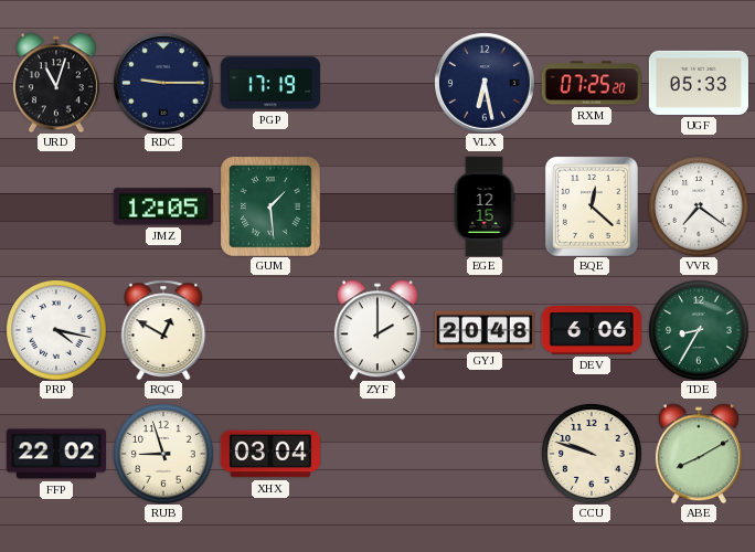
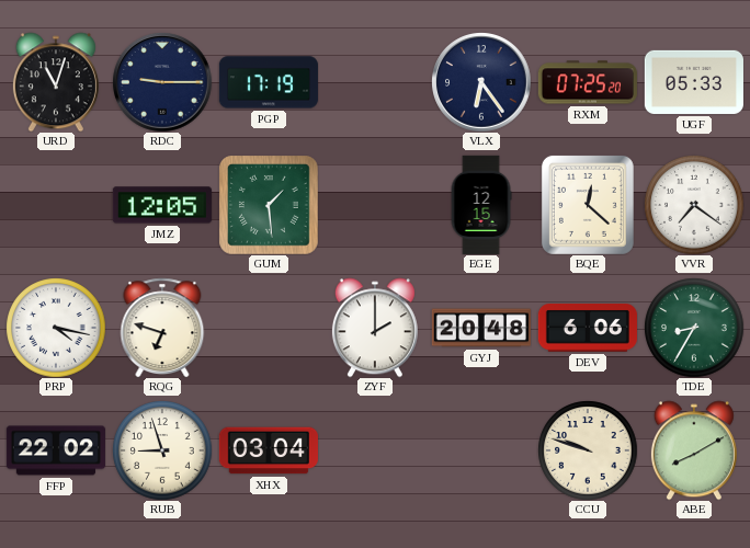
VLX: 6:28 -> 6:24
RQG: 12:50 -> 6:48
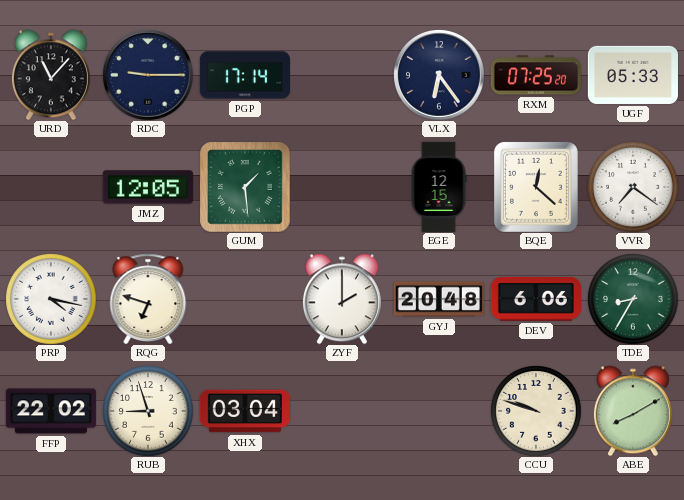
URD: 11:03 -> 11:07
PGP: 17:19 -> 17:14
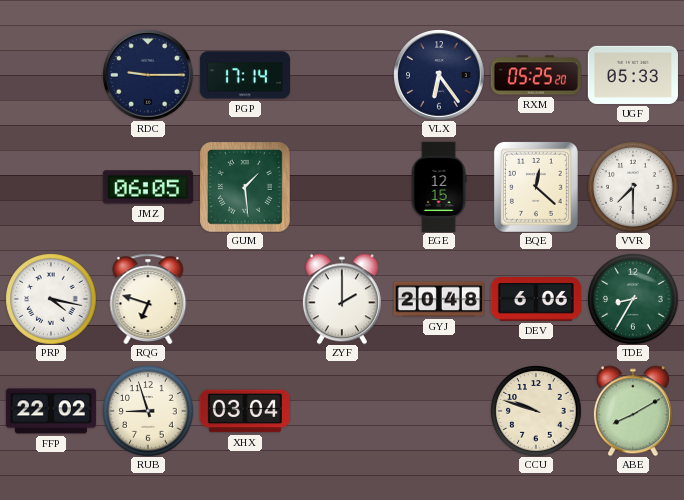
URD: 11:07 -> none
RXM: 07:25 -> 05:25
JMZ: 12:05 -> 06:05
VVR: 7:21 -> 7:30
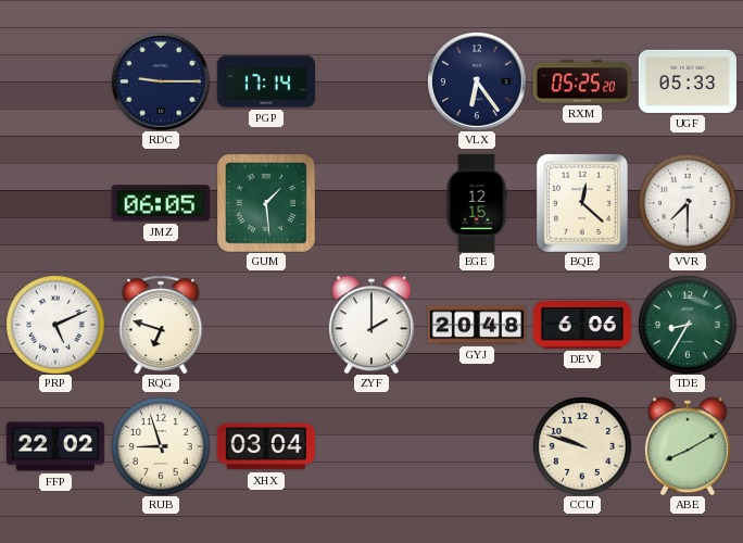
PRP: 4:17 -> 5:11
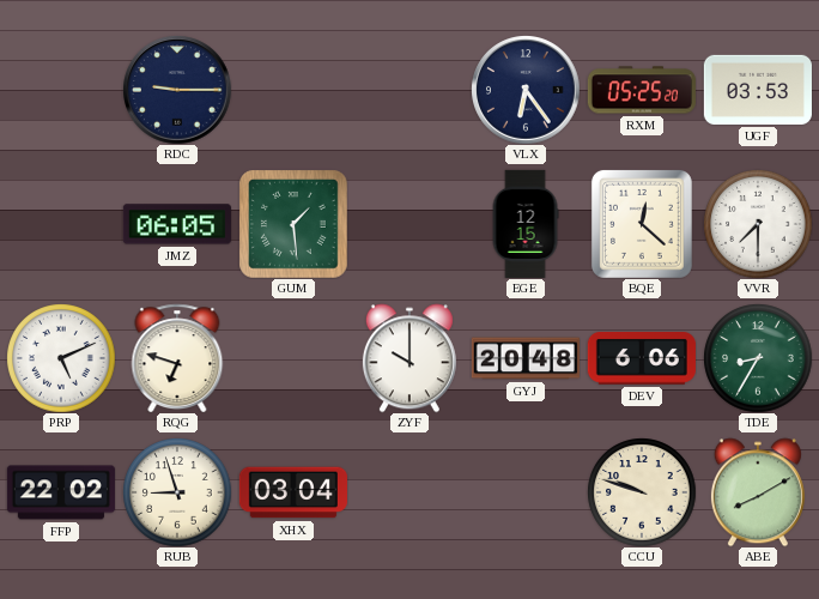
PGP: 17:14 -> none
UGF: 05:33 -> 03:53
ZYF: 2:00 -> 10:00
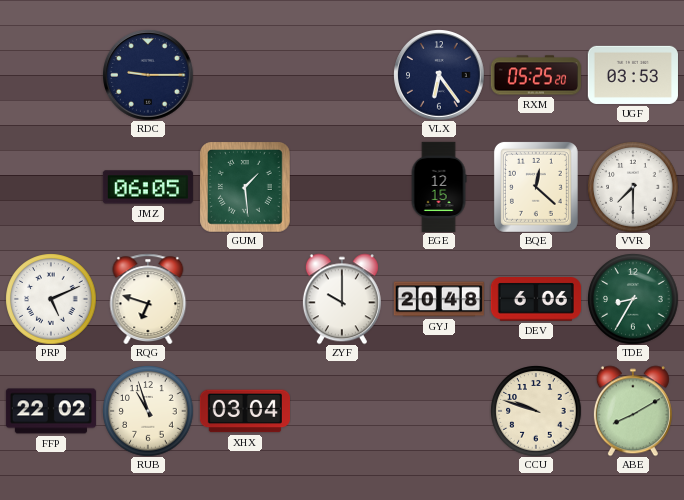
RUB: 8:57 -> 10:57
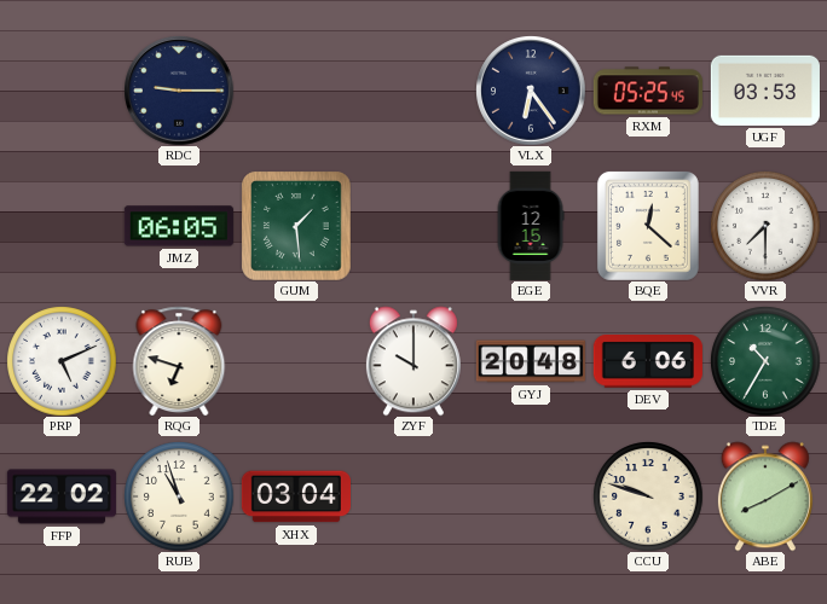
RXM: 05:25:20 -> 05:25:45
TDE: 8:35 -> 10:35
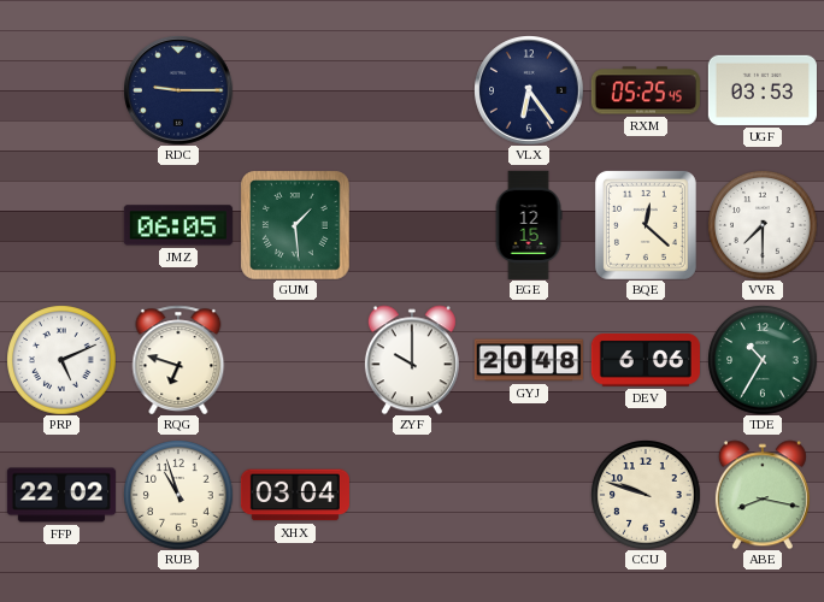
ABE: 8:10 -> 8:17
